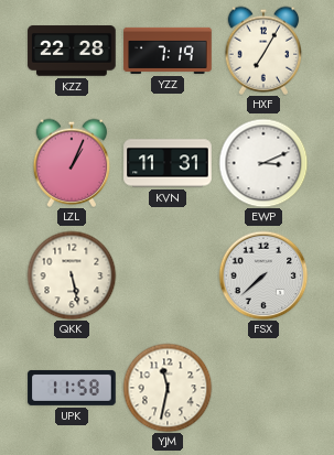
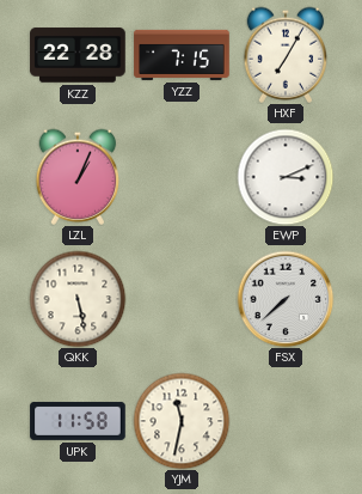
YZZ: 7:19 -> 7:15
KVN: 11:31 -> none
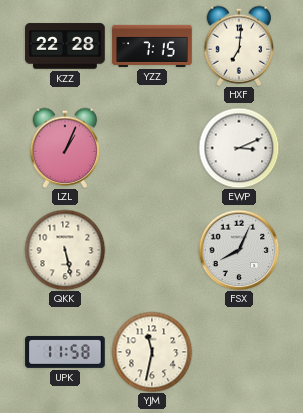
HXF: 7:05 -> 7:01
FSX: 7:38 -> 8:04
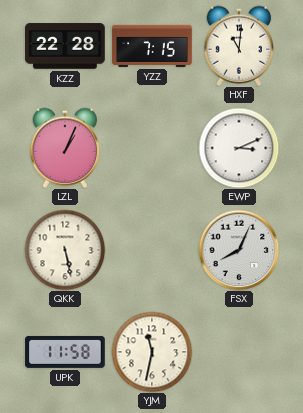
HXF: 7:01 -> 11:01
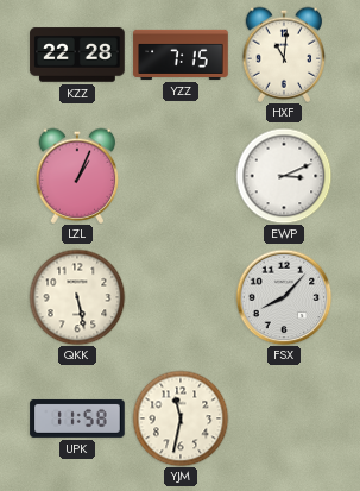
FSX: 8:04 -> 8:07
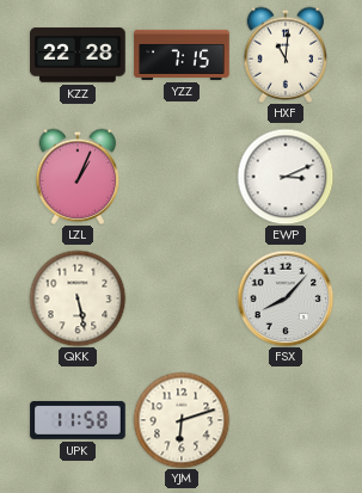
YJM: 11:32 -> 6:12
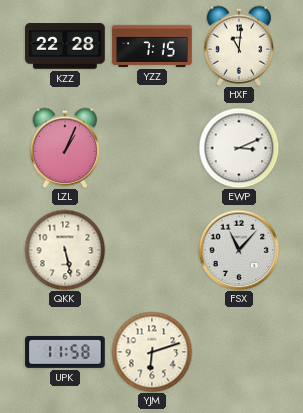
FSX: 8:07 -> 11:07
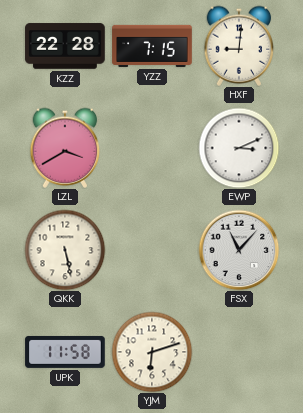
HXF: 11:01 -> 9:01
LZL: 1:04 -> 3:40
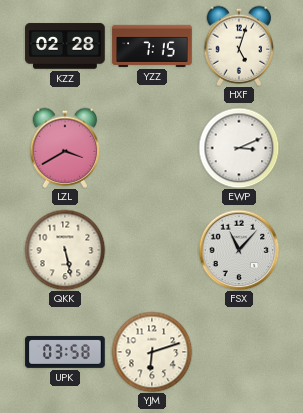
KZZ: 22:28 -> 02:28
HXF: 9:01 -> 5:03
UPK: 11:58 -> 03:58
